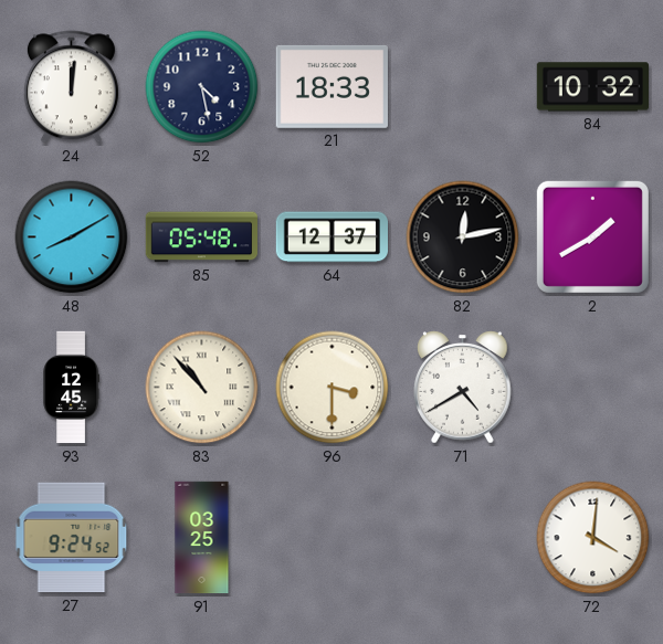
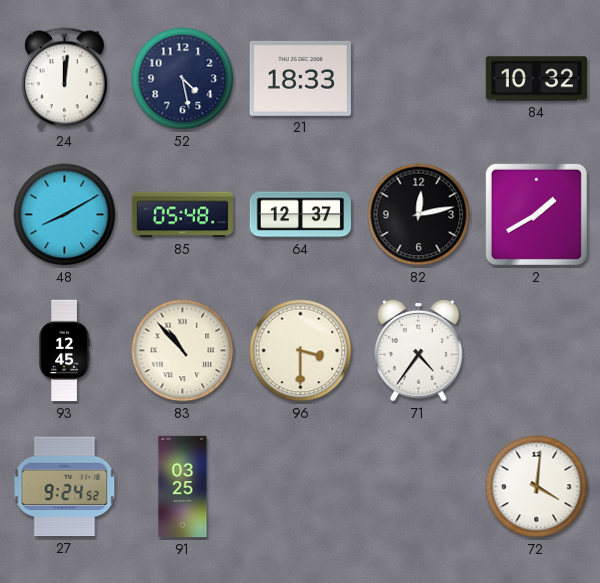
71: 4:40 -> 4:36
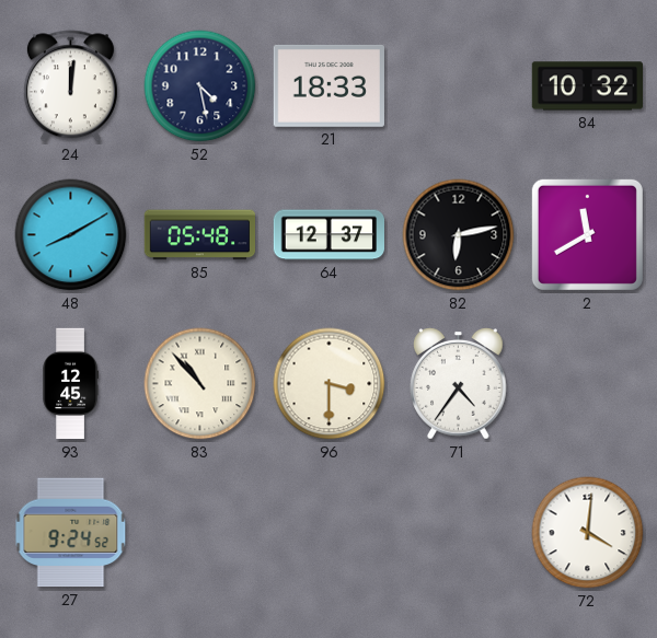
82: 12:13 -> 6:13
2: 1:40 -> 11:40
91: 03:25 -> none
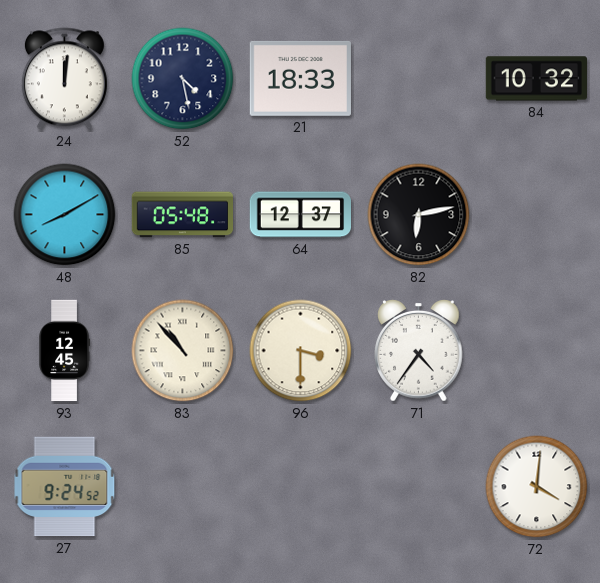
2: 11:40 -> none
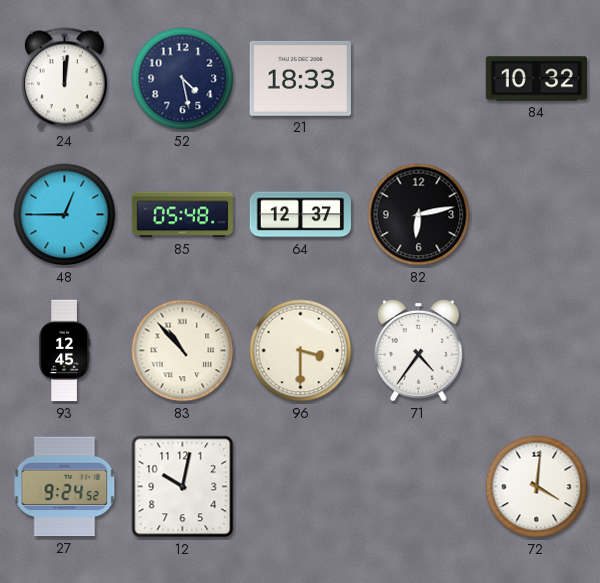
48: 8:10 -> 12:45
12: none -> 10:02
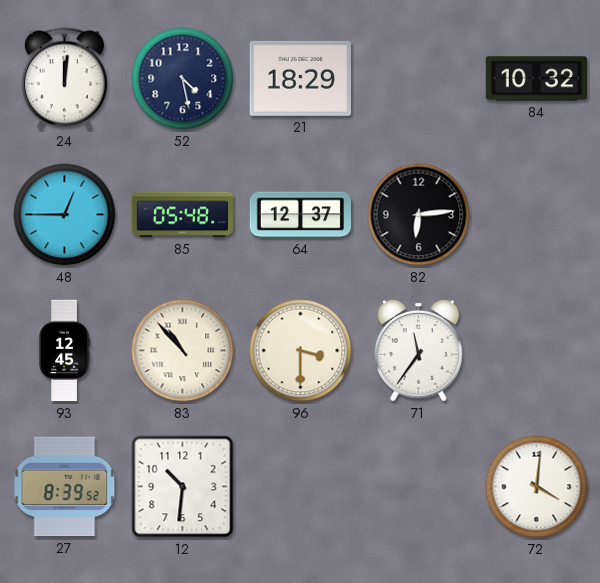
21: 18:33 -> 18:29
82: 6:13 -> 6:14
71: 4:36 -> 11:36
27: 9:24 -> 8:39
12: 10:02 -> 10:31
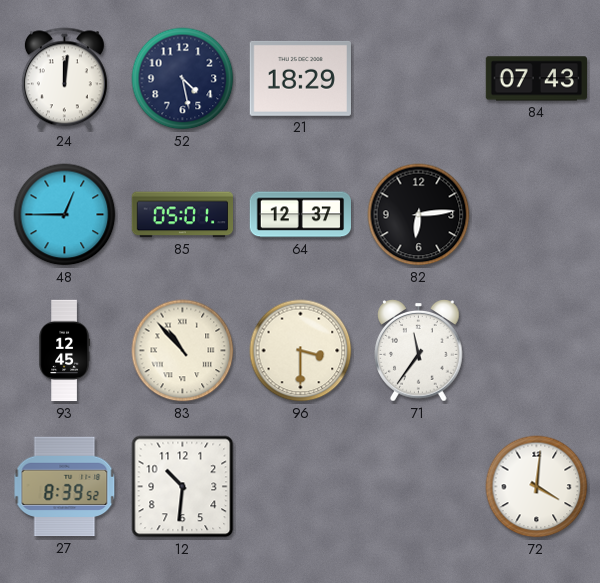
84: 10:32 -> 07:43
85: 05:48 -> 05:01
